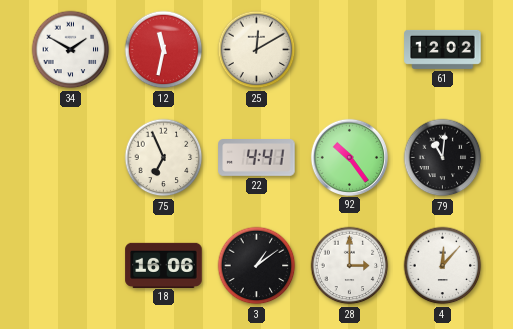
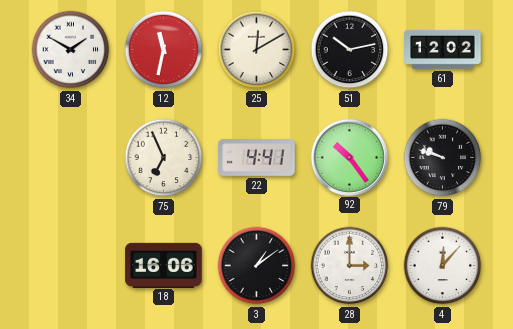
51: none -> 10:13
79: 11:01 -> 9:48
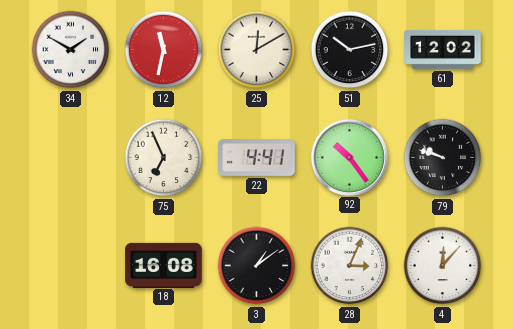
18: 16:06 -> 16:08
28: 3:00 -> 3:04
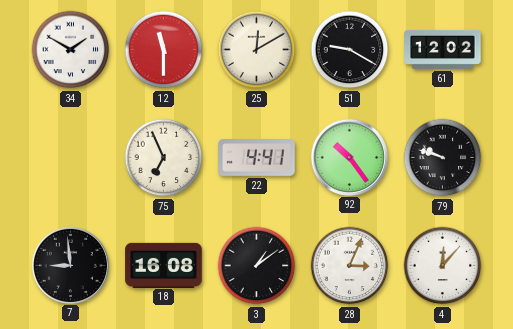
12: 11:32 -> 11:30
51: 10:13 -> 9:20
7: none -> 8:59
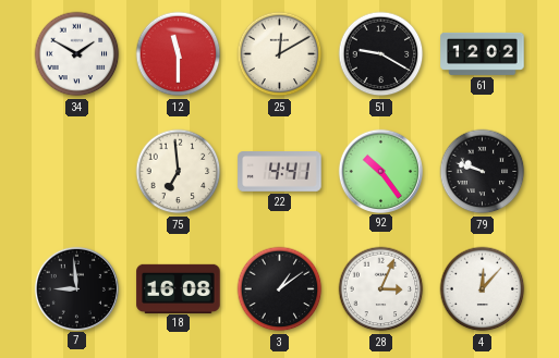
75: 6:56 -> 6:59
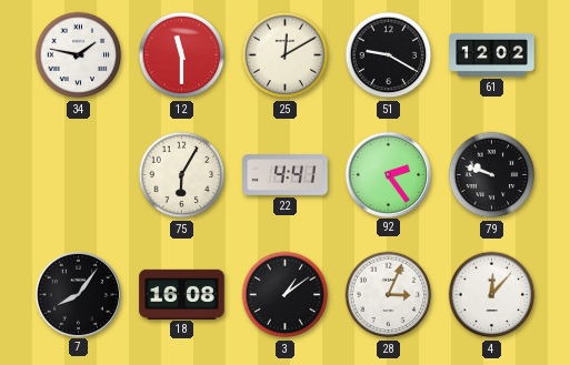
34: 1:50 -> 1:47
75: 6:59 -> 6:05
92: 10:24 -> 2:24
7: 8:59 -> 8:06
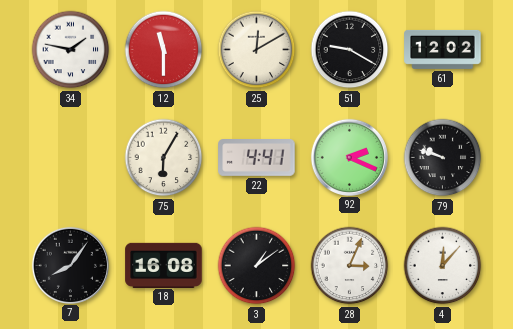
92: 2:24 -> 2:19
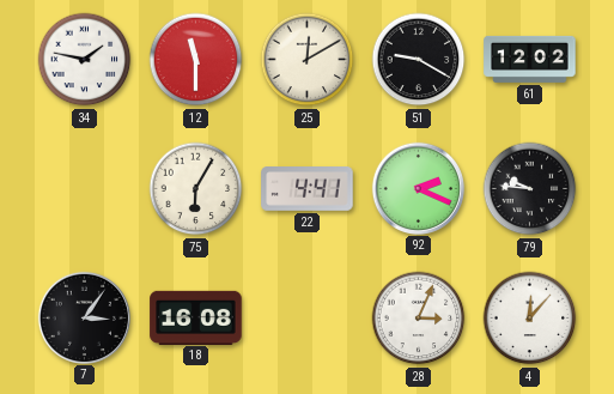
79: 9:48 -> 9:46
7: 8:06 -> 3:06
3: 1:09 -> none
